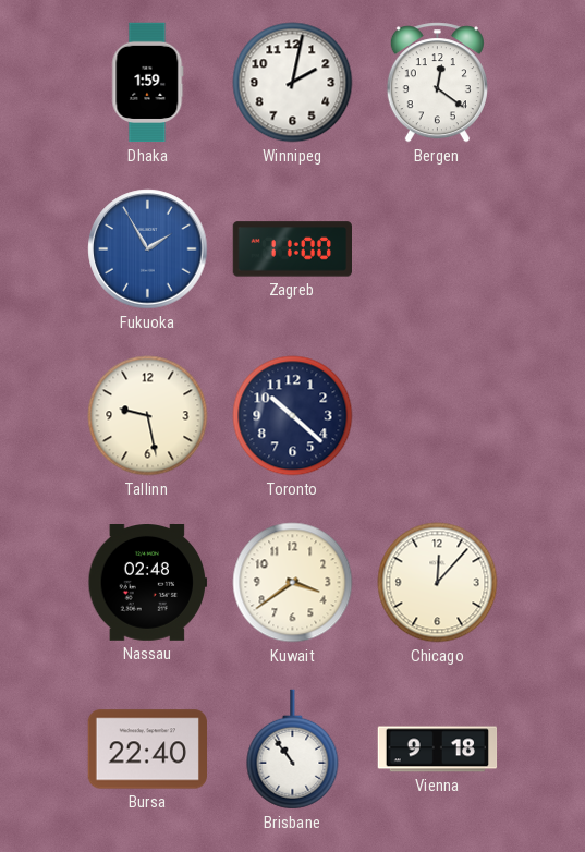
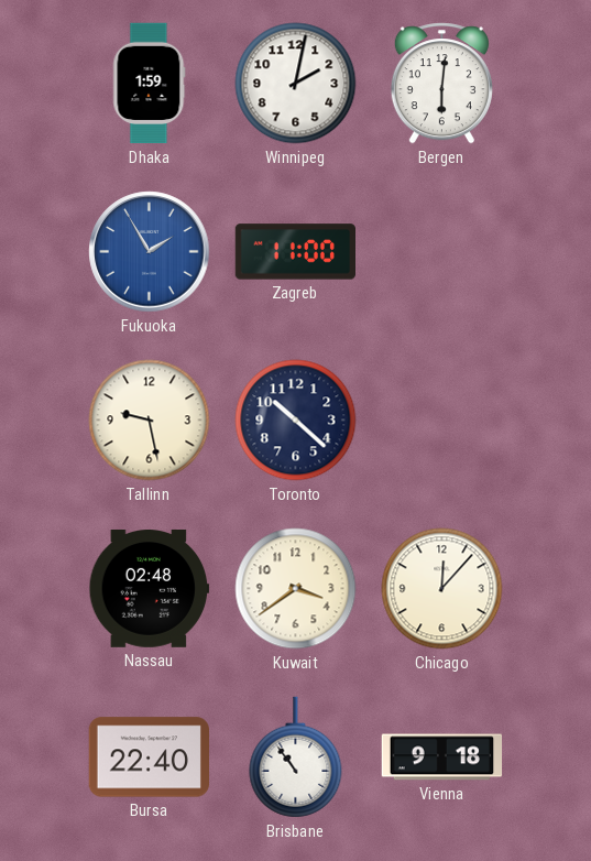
Bergen: 12:21 -> 6:01
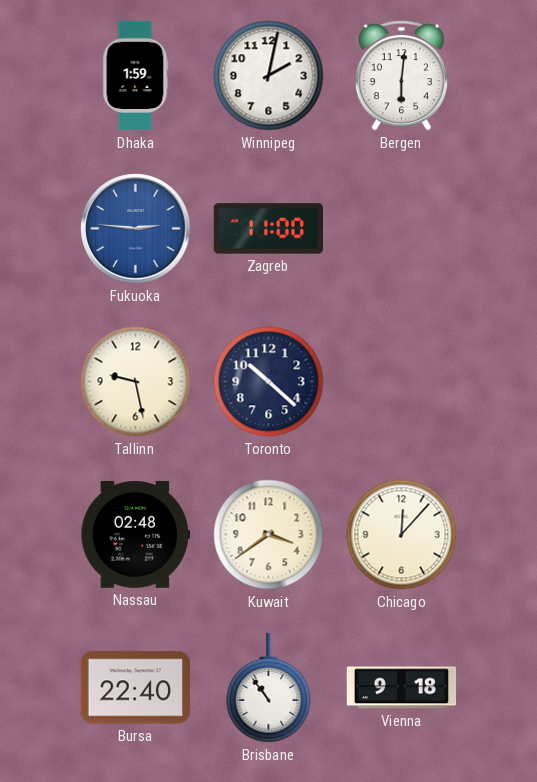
Fukuoka: 1:55 -> 2:46
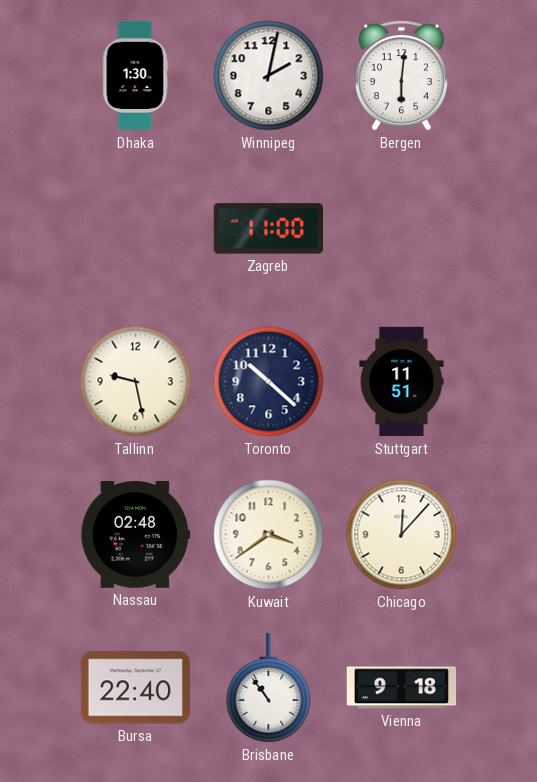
Dhaka: 1:59 -> 1:30
Fukuoka: 2:46 -> none
Stuttgart: none -> 11:51
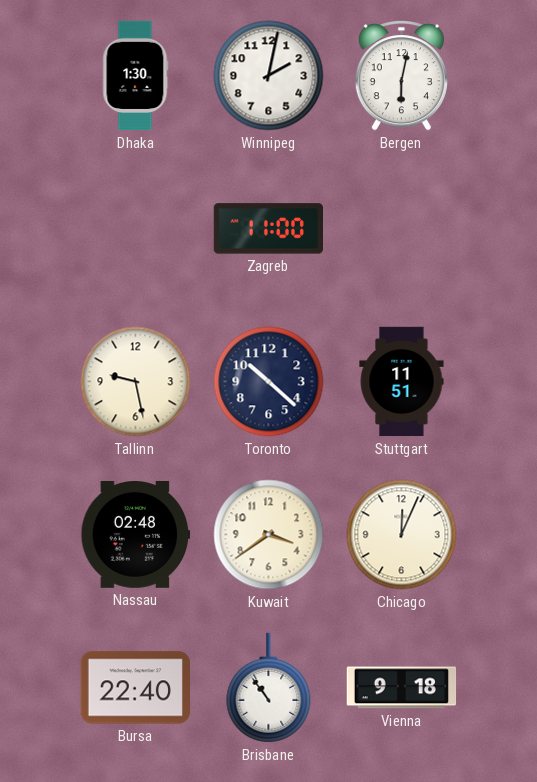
Bergen: 6:01 -> 6:02
Chicago: 12:07 -> 12:04
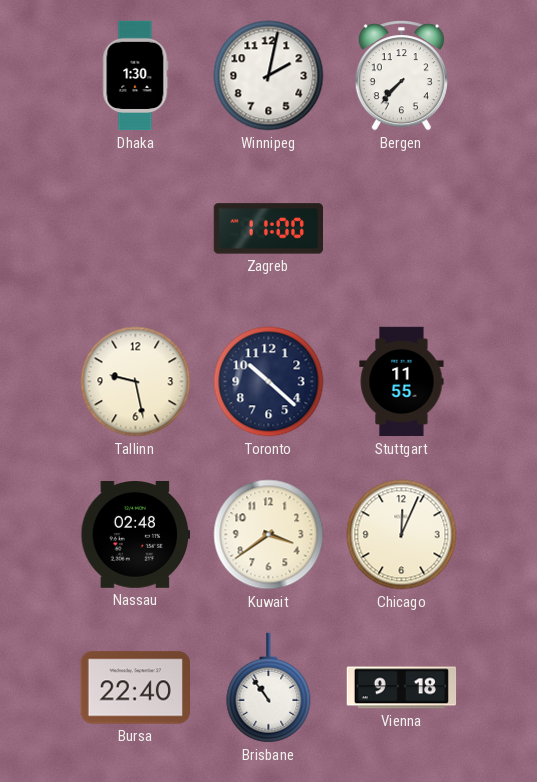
Bergen: 6:02 -> 7:37
Stuttgart: 11:51 -> 11:55
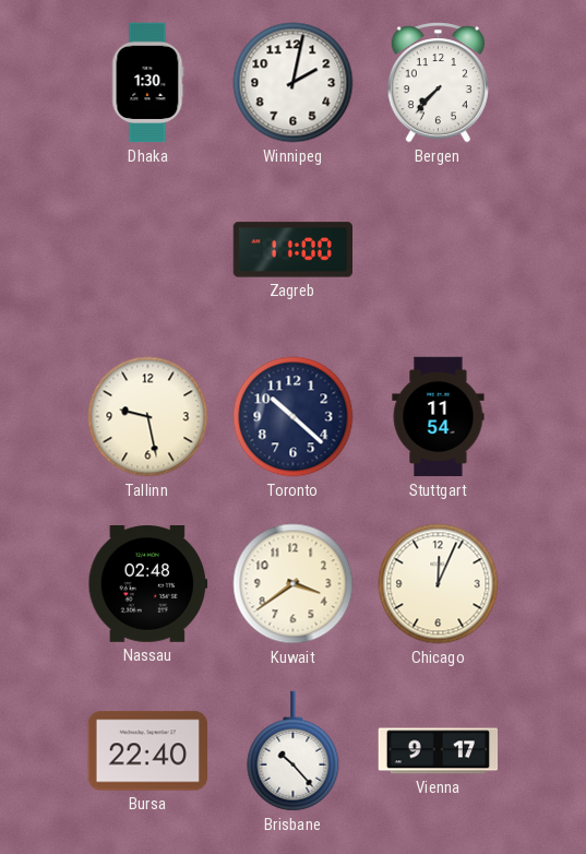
Stuttgart: 11:55 -> 11:54
Brisbane: 10:54 -> 10:23
Vienna: 9:18 -> 9:17
